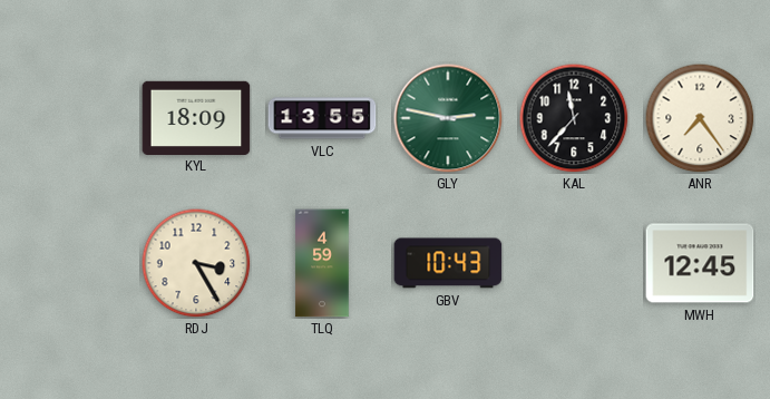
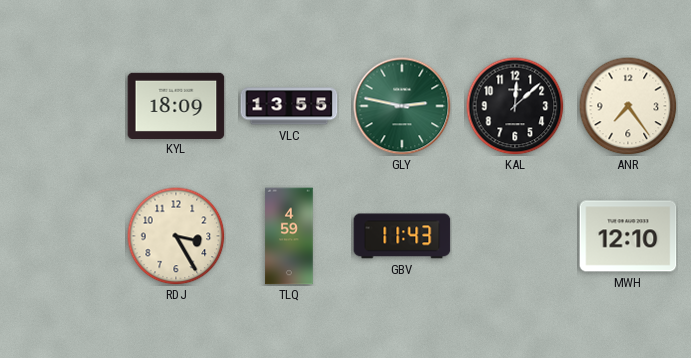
KAL: 11:37 -> 12:08
GBV: 10:43 -> 11:43
MWH: 12:45 -> 12:10
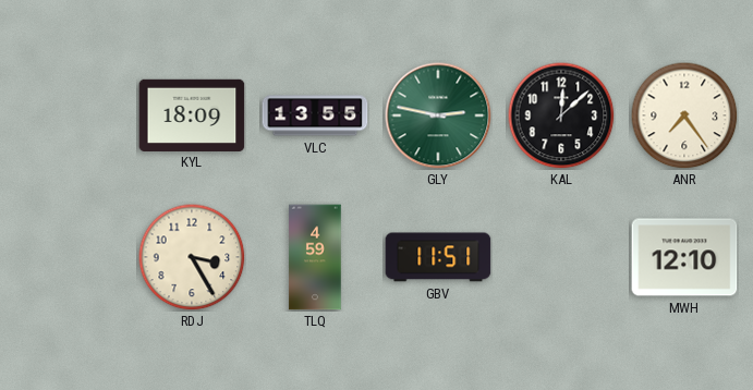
GBV: 11:43 -> 11:51
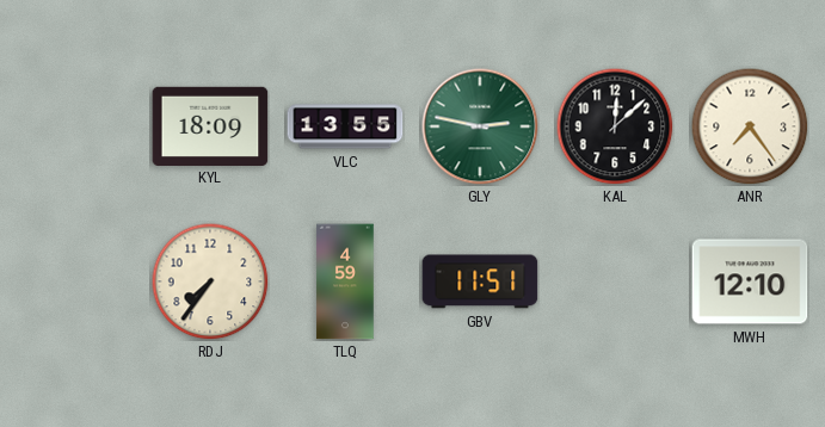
RDJ: 3:25 -> 7:36
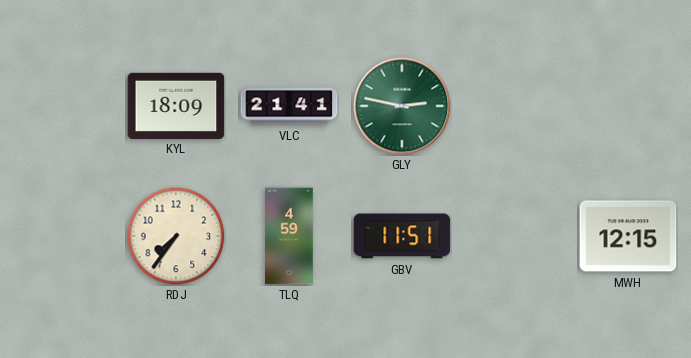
VLC: 13:55 -> 21:41
KAL: 12:08 -> none
ANR: 7:24 -> none
MWH: 12:10 -> 12:15
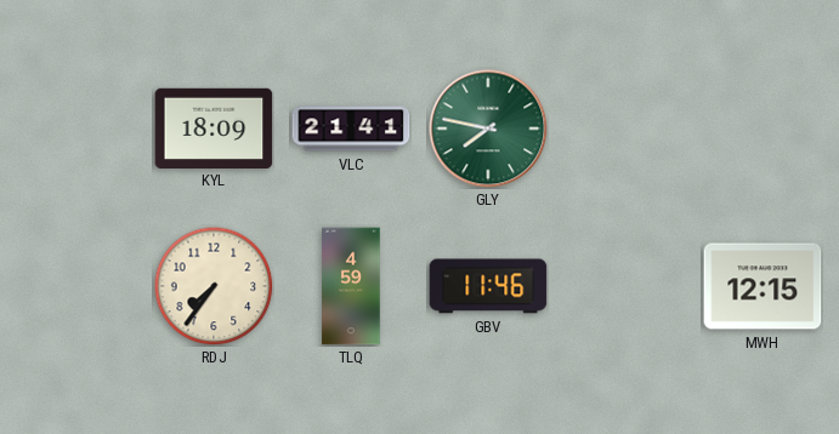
GLY: 2:47 -> 7:47
GBV: 11:51 -> 11:46
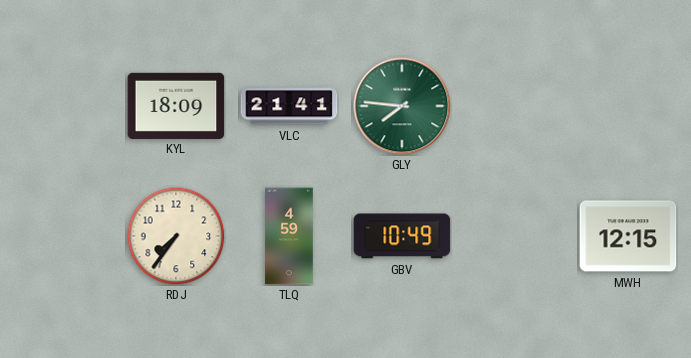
GLY: 7:47 -> 7:46
GBV: 11:46 -> 10:49
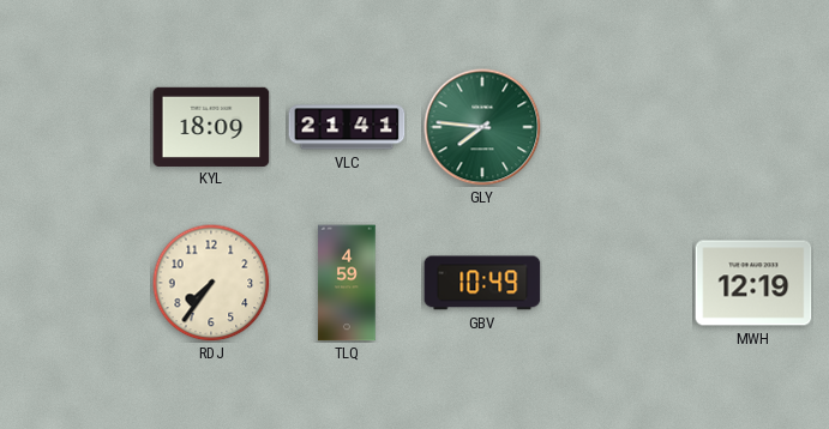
MWH: 12:15 -> 12:19
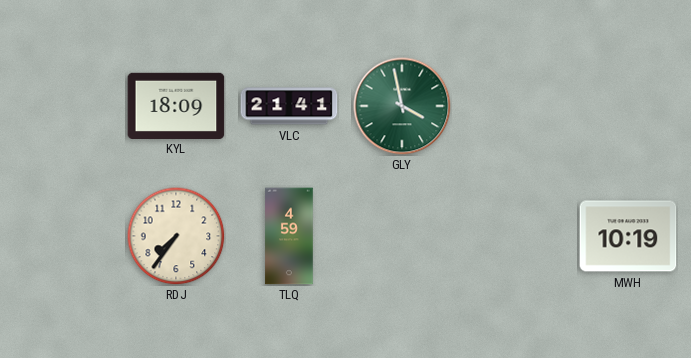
GLY: 7:46 -> 3:58
GBV: 10:49 -> none
MWH: 12:19 -> 10:19
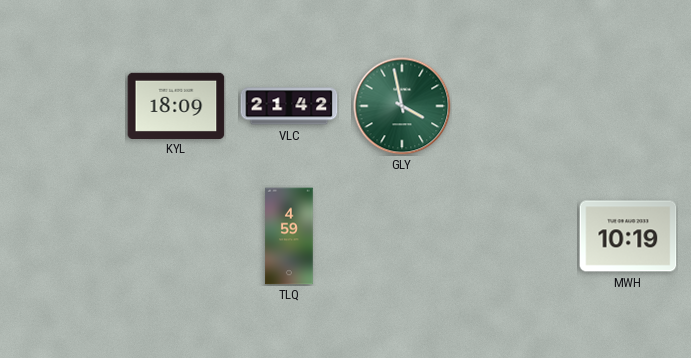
VLC: 21:41 -> 21:42
RDJ: 7:36 -> none
